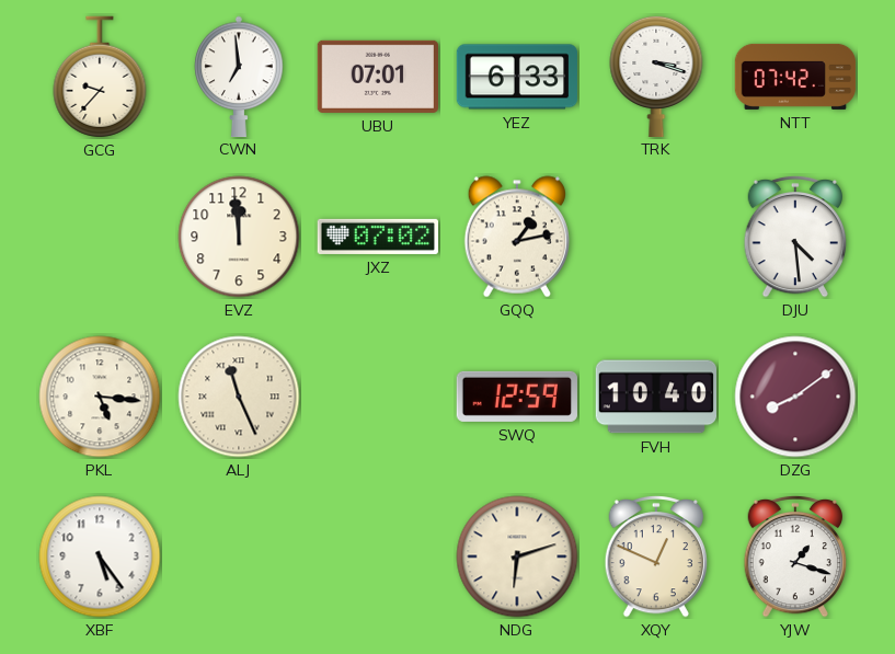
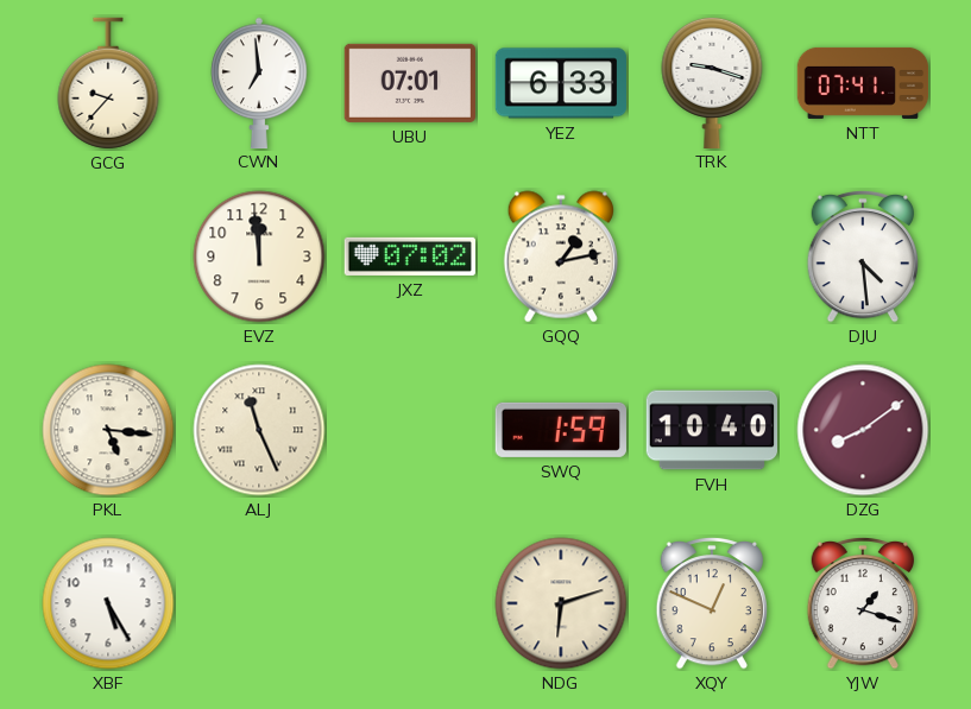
TRK: 3:18 -> 9:18
NTT: 07:42 -> 07:41
SWQ: 12:59 -> 1:59
XBF: 5:24 -> 5:25
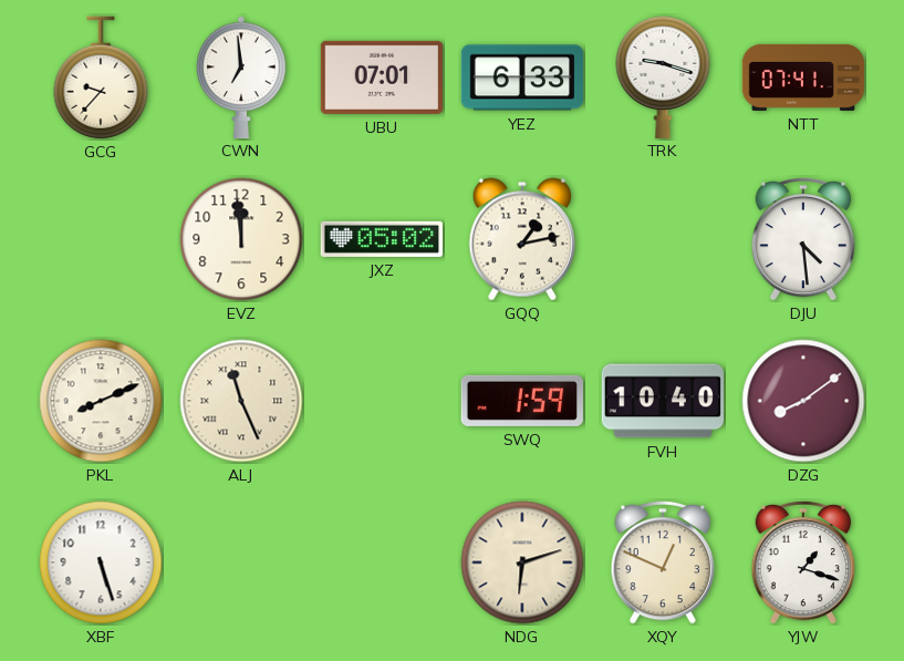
JXZ: 07:02 -> 05:02
PKL: 5:16 -> 8:11
XBF: 5:25 -> 5:27
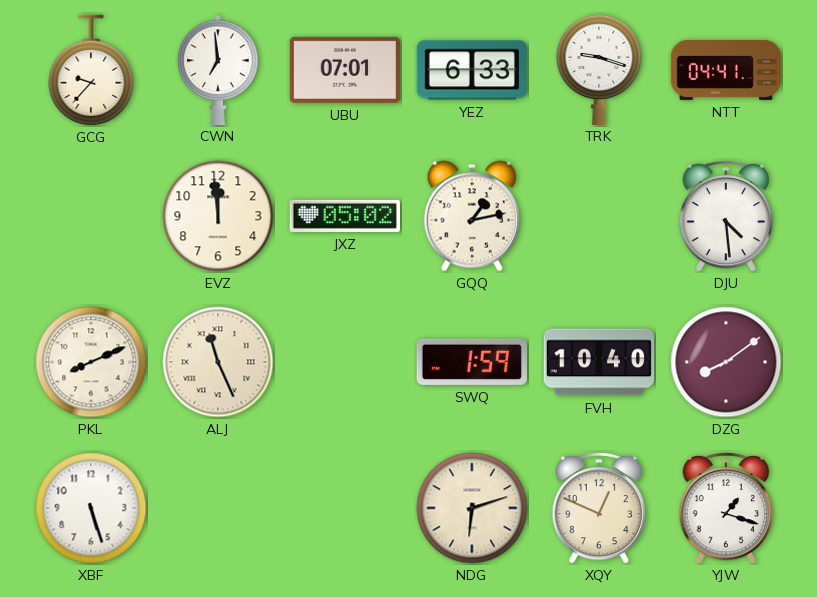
NTT: 07:41 -> 04:41
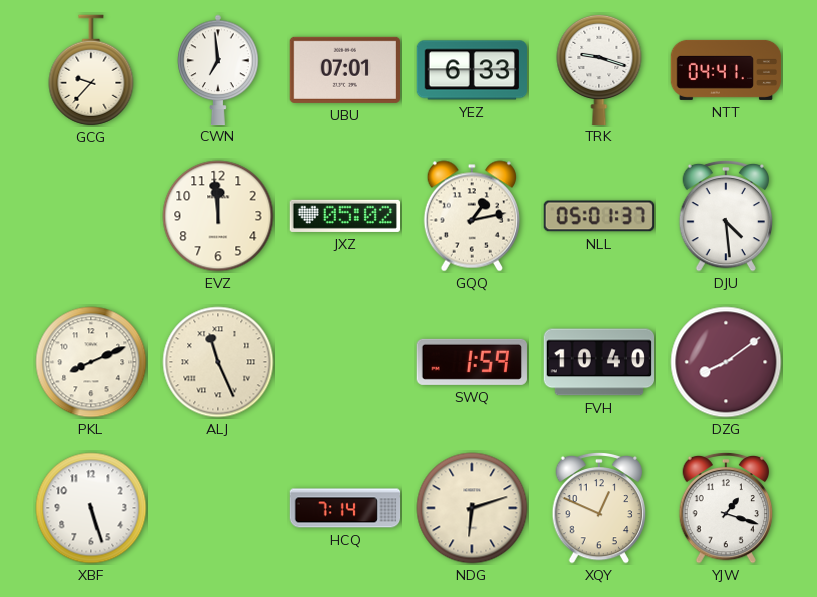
NLL: none -> 05:01
HCQ: none -> 7:14
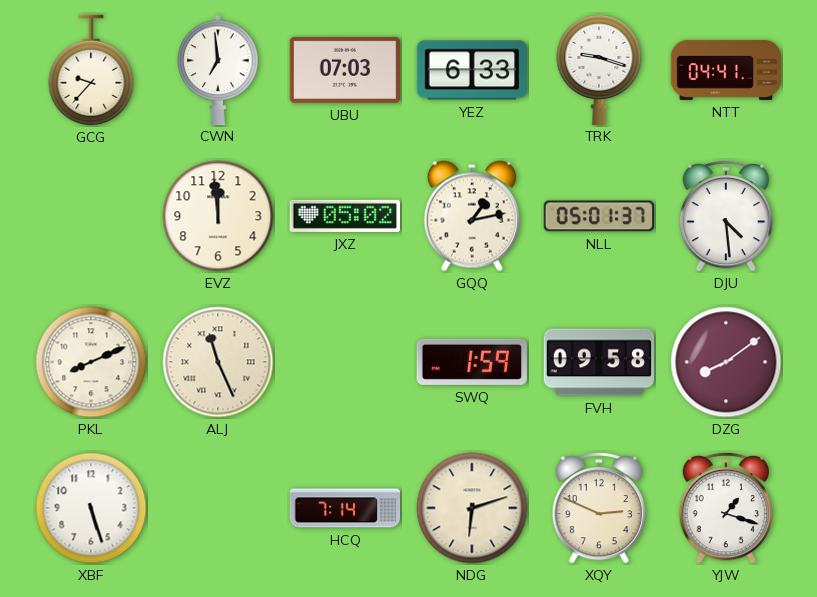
UBU: 07:01 -> 07:03
FVH: 10:40 -> 09:58
XQY: 12:49 -> 2:49
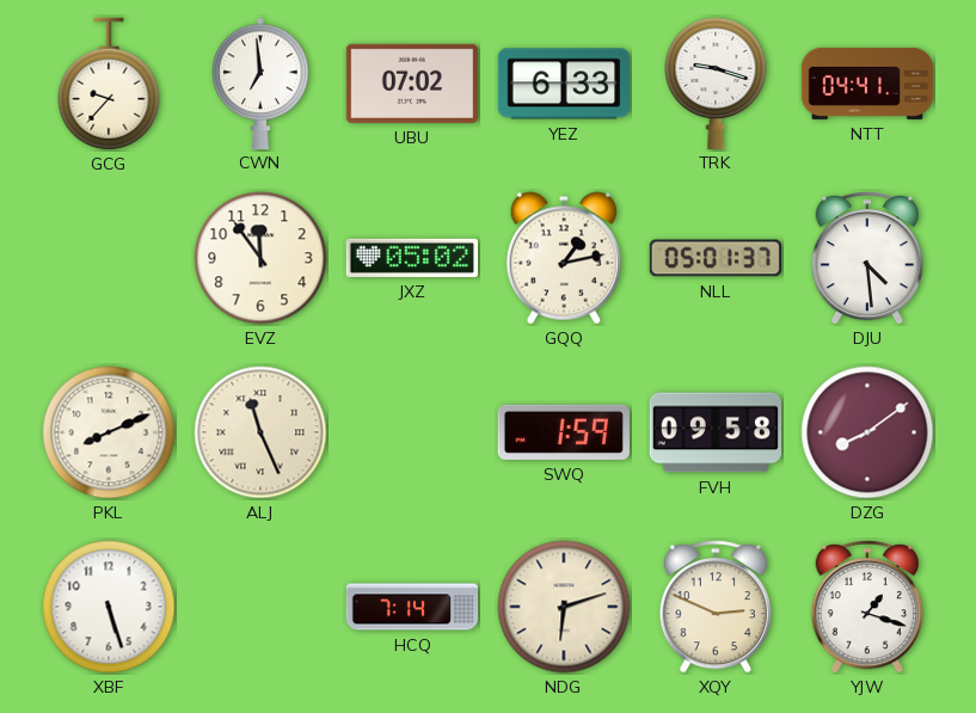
UBU: 07:03 -> 07:02
EVZ: 11:59 -> 11:54
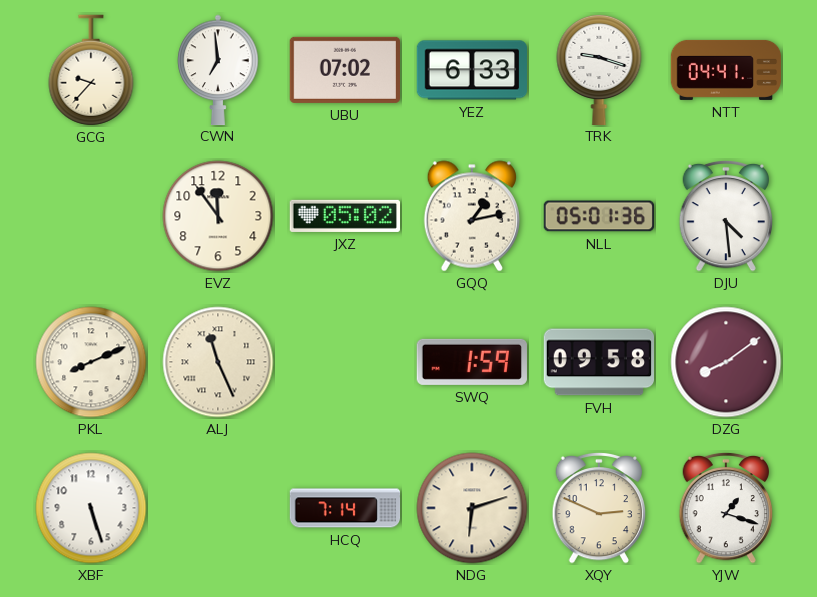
NLL: 05:01:37 -> 05:01:36
